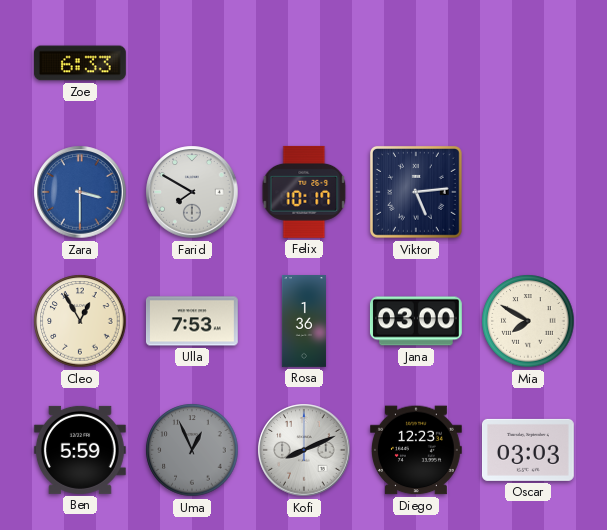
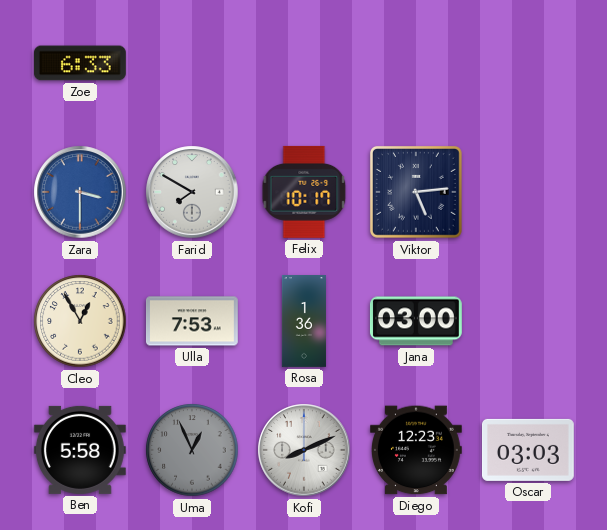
Mia: 7:50 -> none
Ben: 5:59 -> 5:58
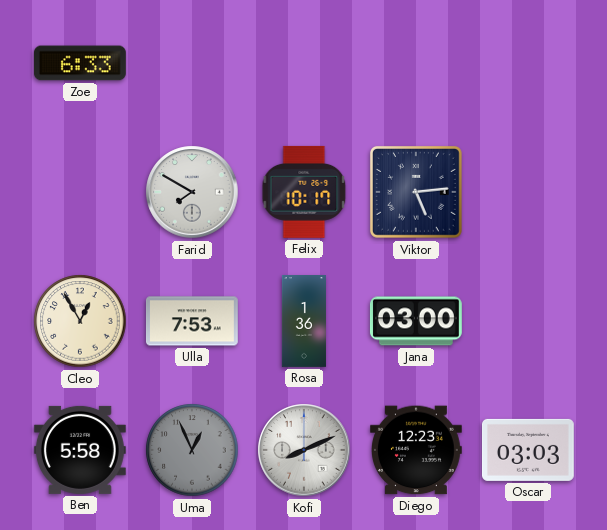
Zara: 3:30 -> none
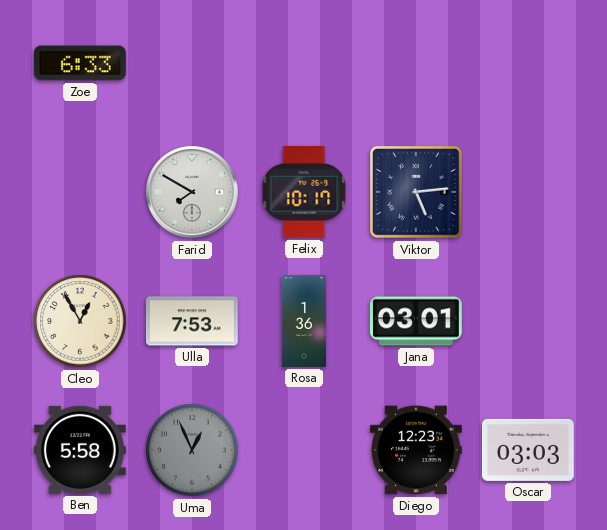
Jana: 03:00 -> 03:01
Kofi: 8:11 -> none
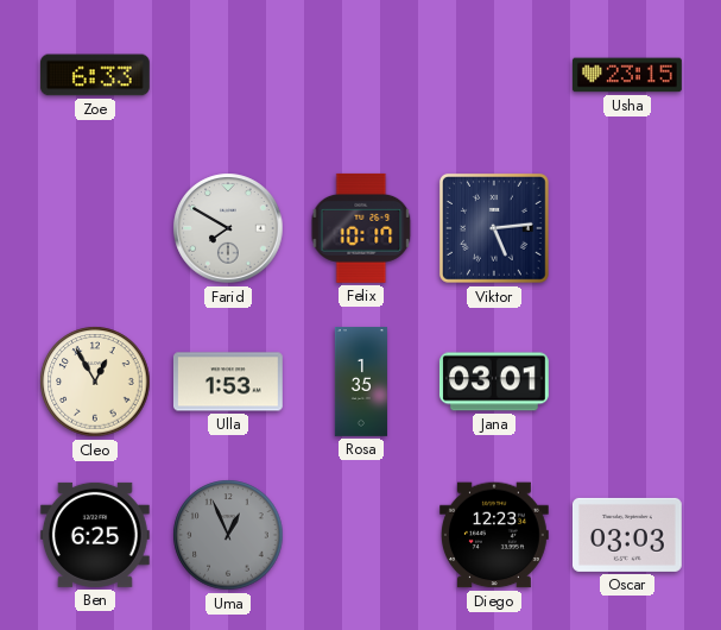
Usha: none -> 23:15
Ulla: 7:53 -> 1:53
Rosa: 1:36 -> 1:35
Ben: 5:58 -> 6:25
